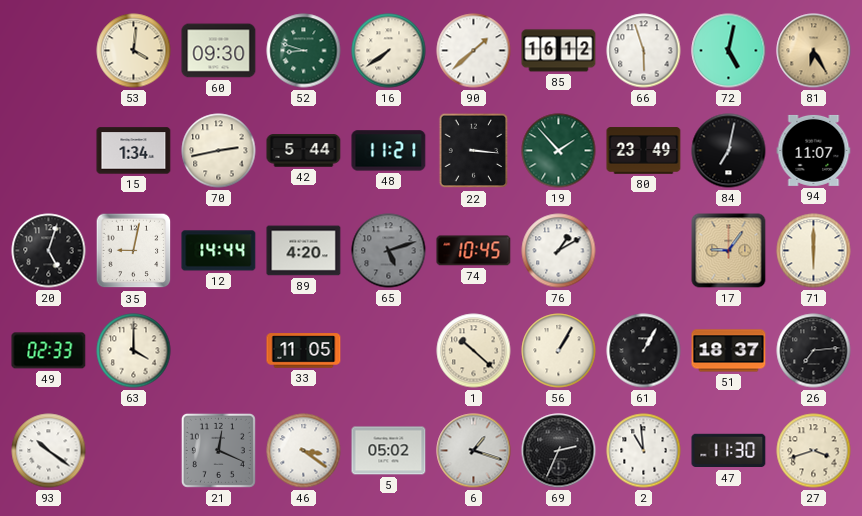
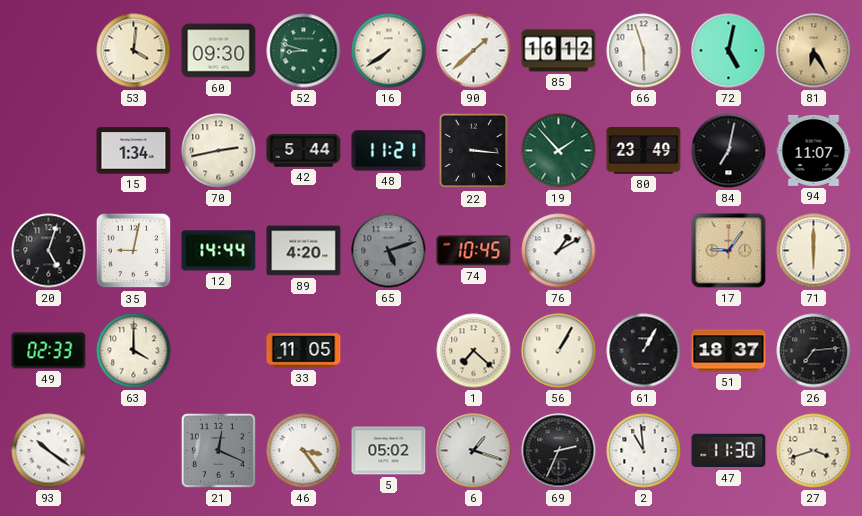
1: 10:22 -> 7:22
46: 3:21 -> 3:24
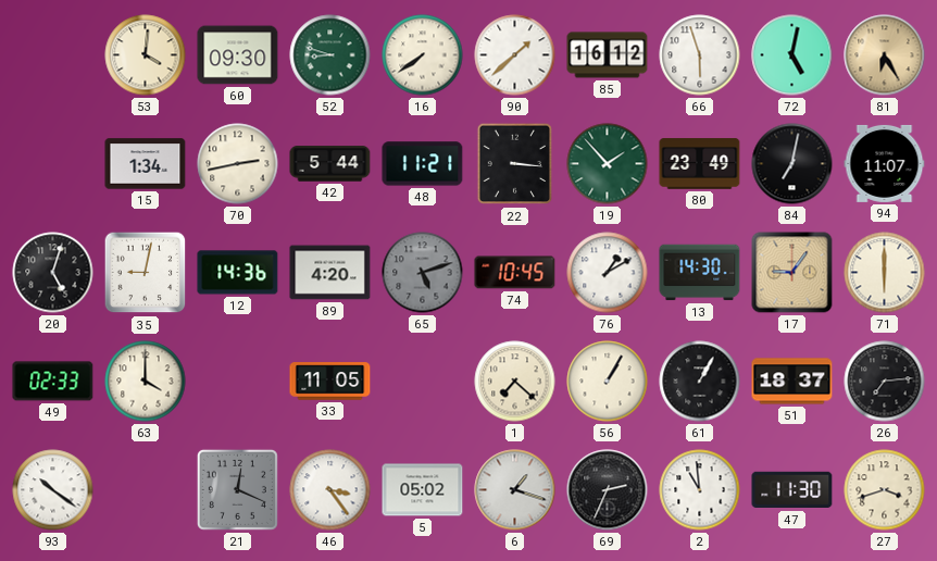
12: 14:44 -> 14:36
13: none -> 14:30
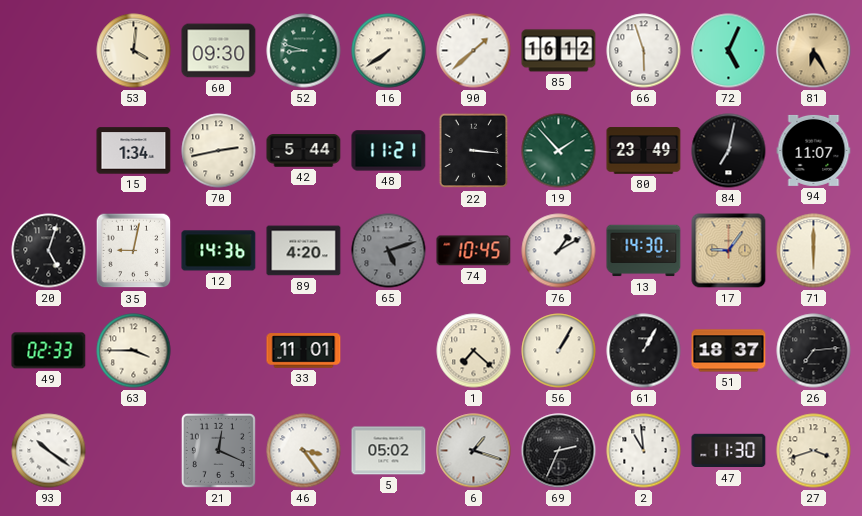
72: 5:02 -> 5:04
63: 4:00 -> 3:45
33: 11:05 -> 11:01
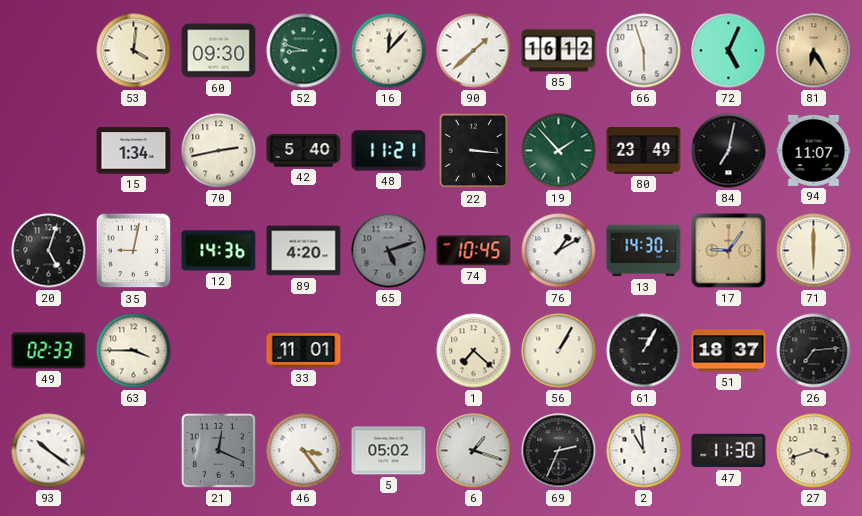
16: 7:39 -> 12:07
42: 5:44 -> 5:40
